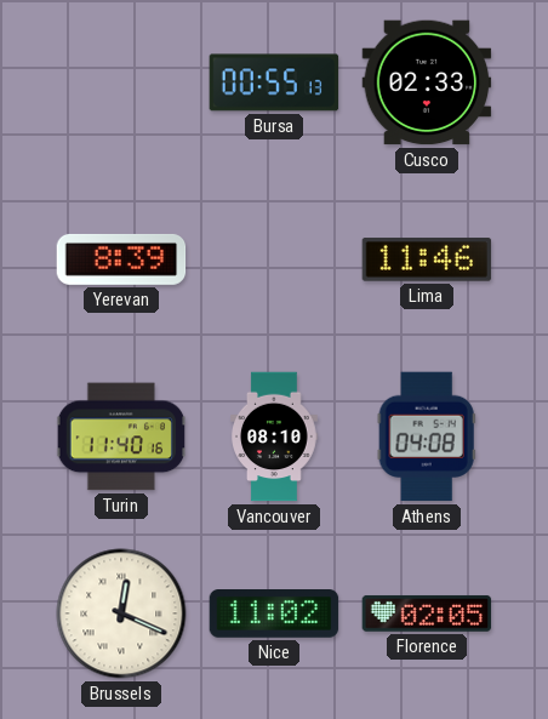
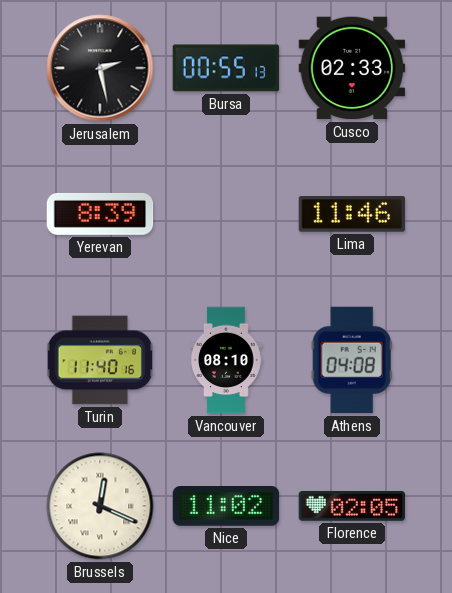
Jerusalem: none -> 2:28
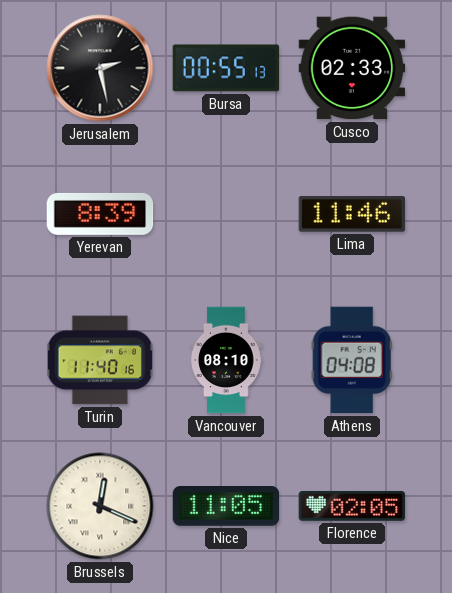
Nice: 11:02 -> 11:05
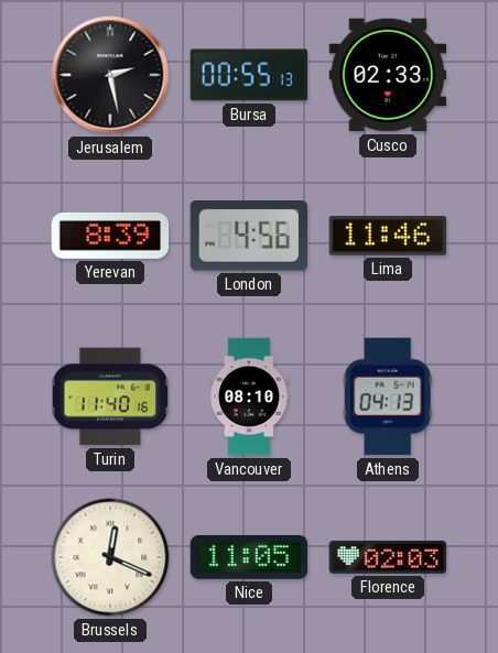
London: none -> 4:56
Athens: 04:08 -> 04:13
Florence: 02:05 -> 02:03
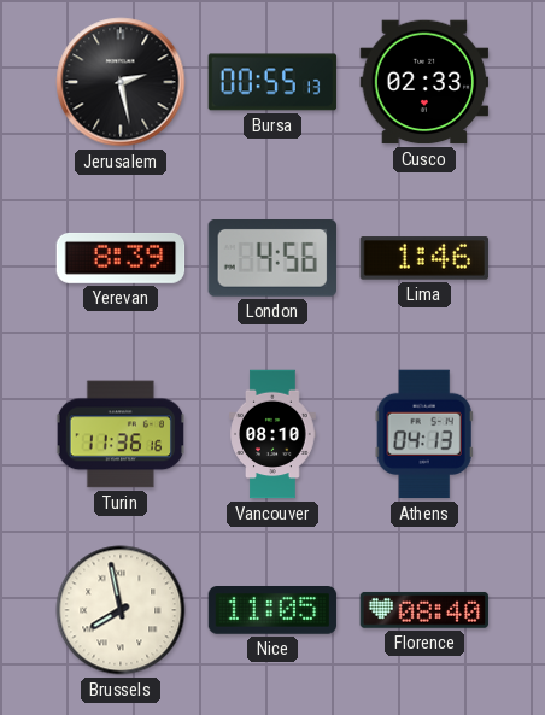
Lima: 11:46 -> 1:46
Turin: 11:40 -> 11:36
Brussels: 12:19 -> 7:58
Florence: 02:03 -> 08:40
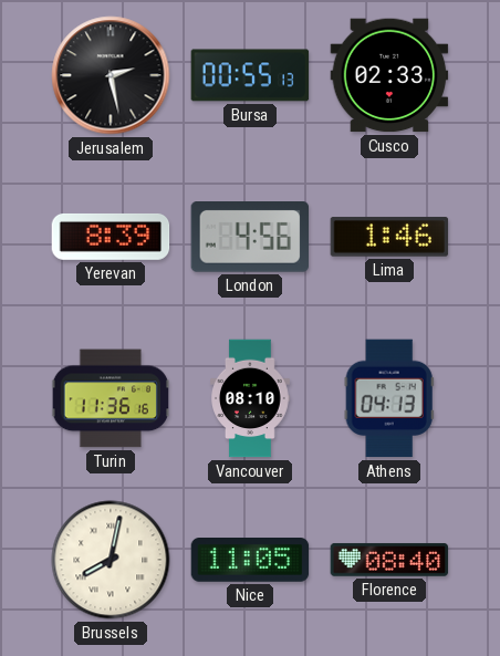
Brussels: 7:58 -> 8:02
